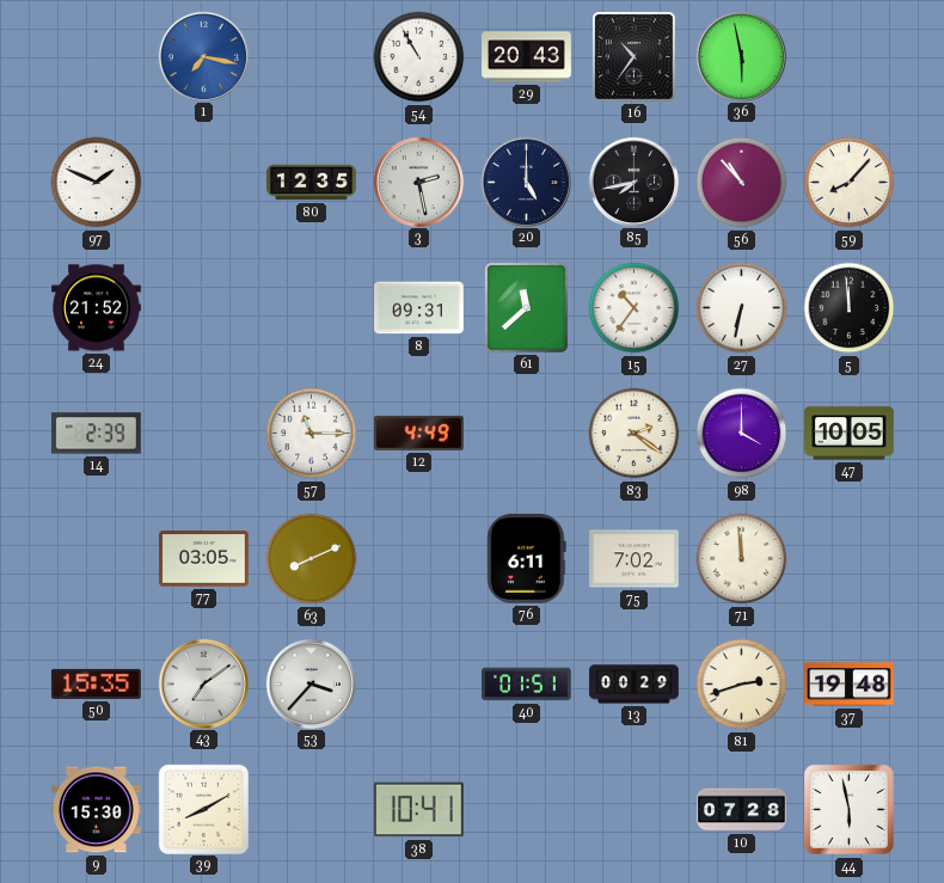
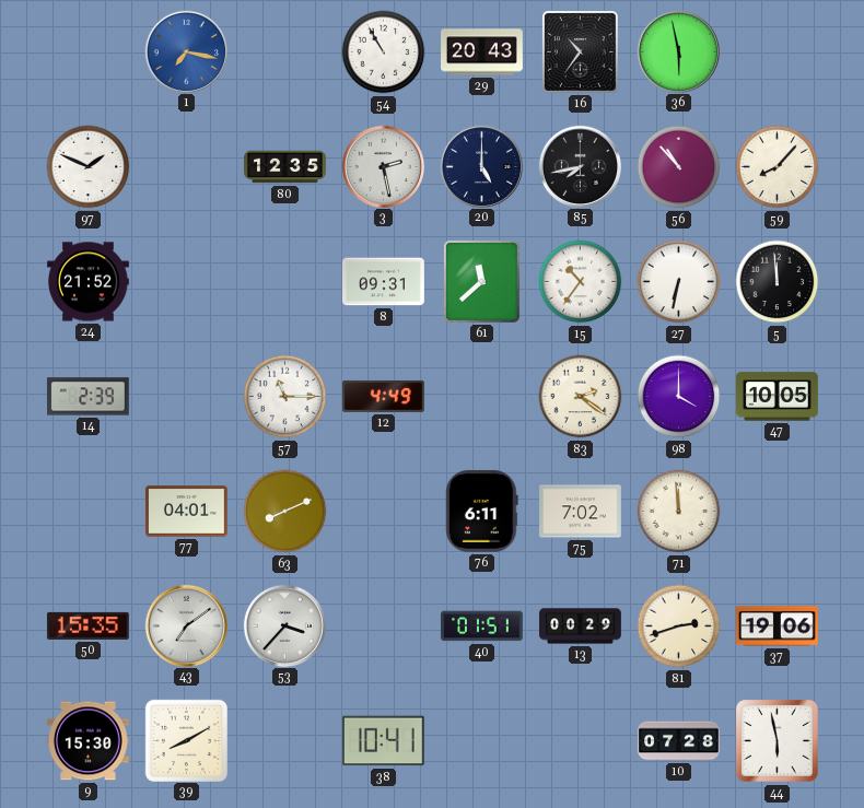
77: 03:05 -> 04:01
37: 19:48 -> 19:06
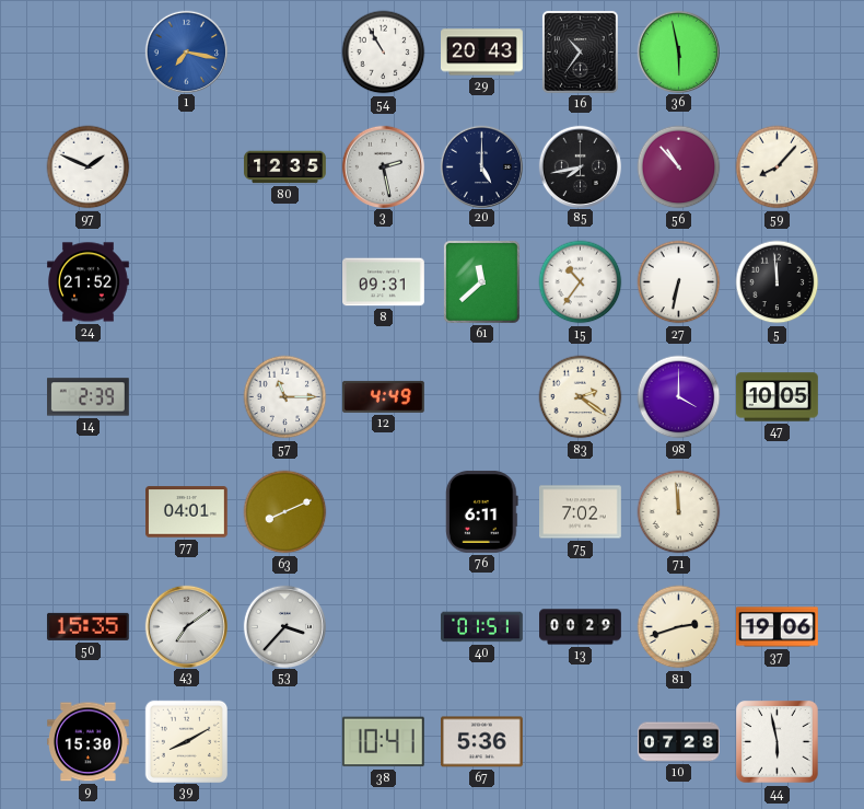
67: none -> 5:36
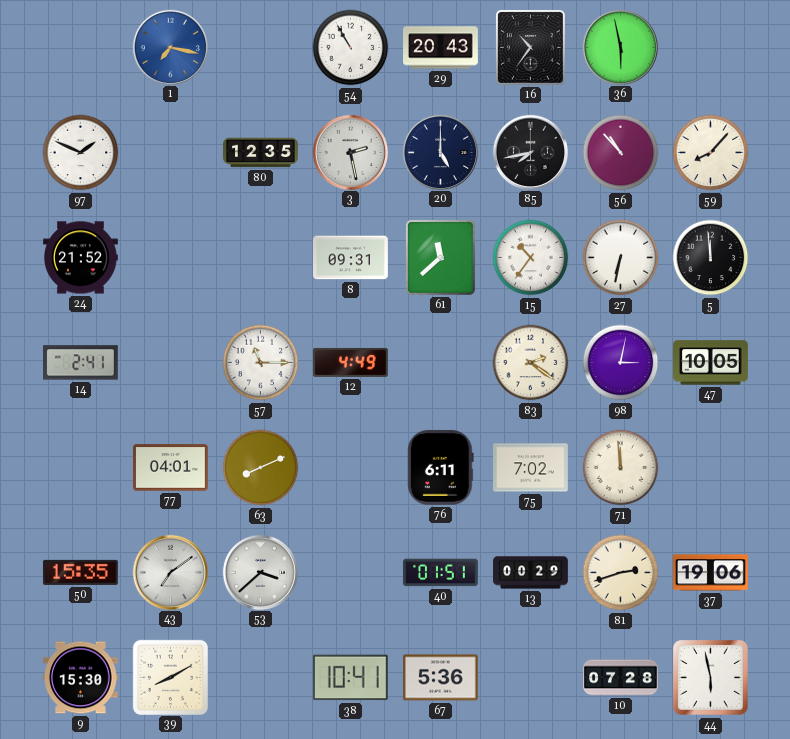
14: 2:39 -> 2:41
98: 4:00 -> 3:02
53: 3:37 -> 3:38
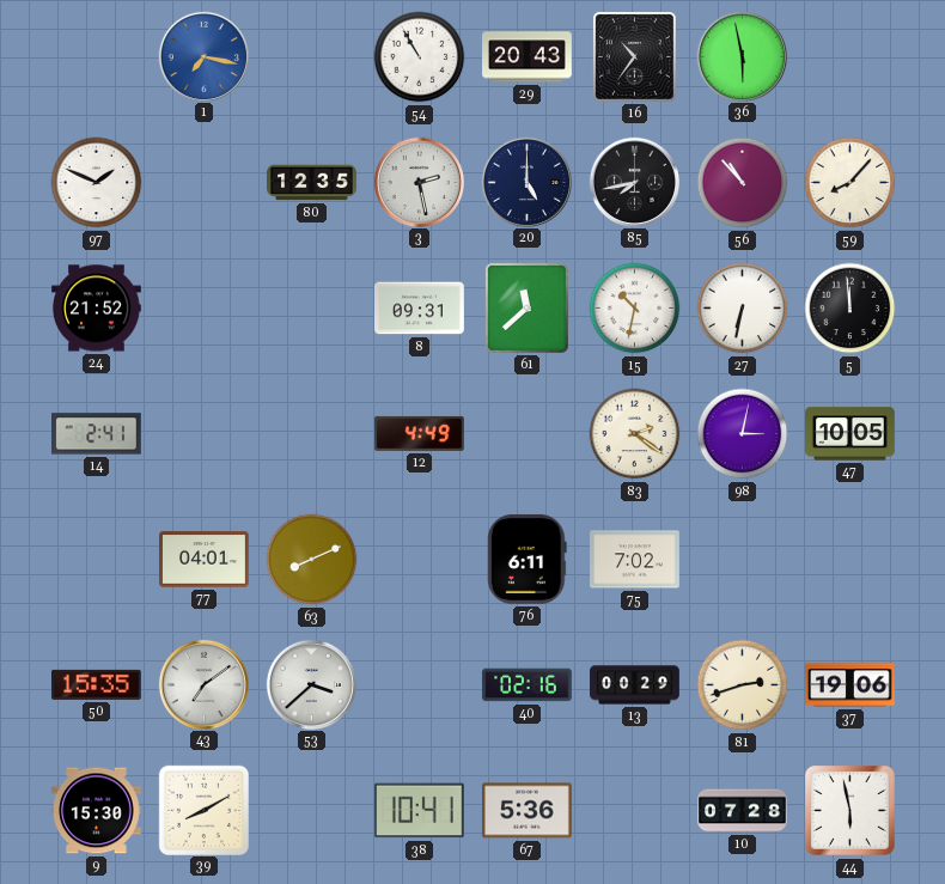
15: 10:36 -> 10:32
57: 11:15 -> none
71: 11:59 -> none
40: 01:51 -> 02:16
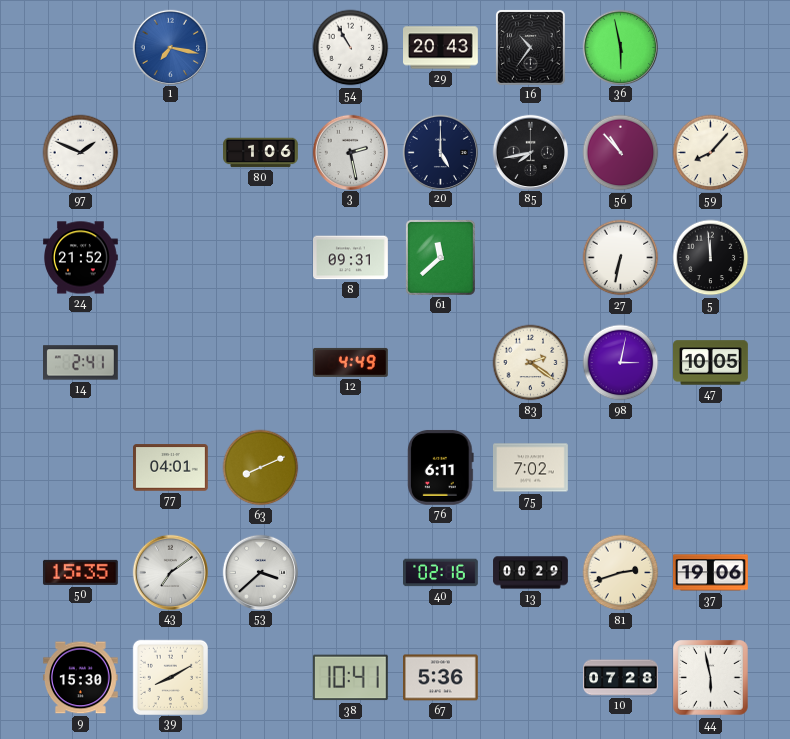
80: 12:35 -> 1:06
15: 10:32 -> none
